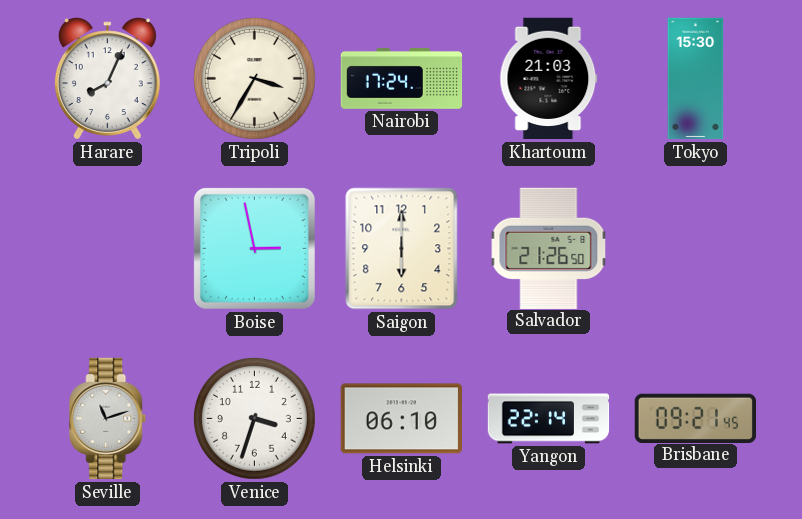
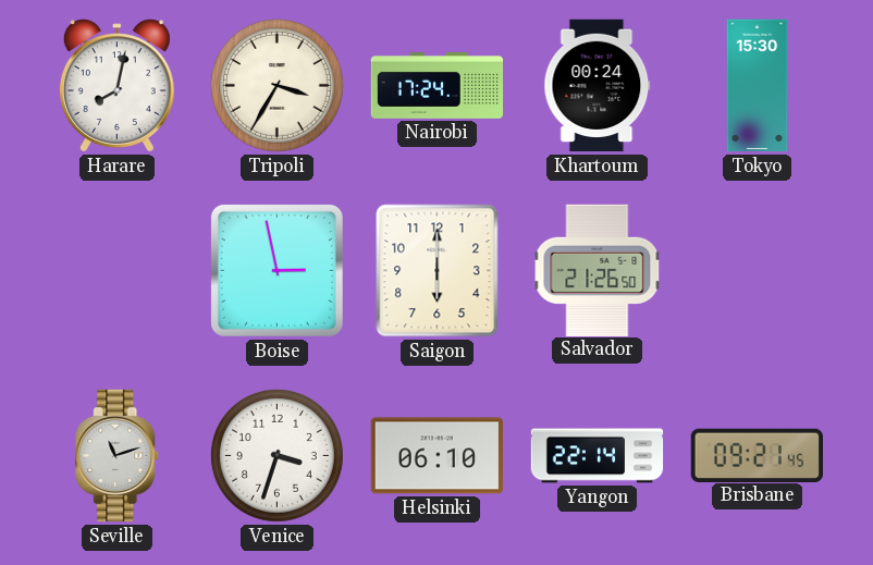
Harare: 8:04 -> 8:02
Khartoum: 21:03 -> 00:24
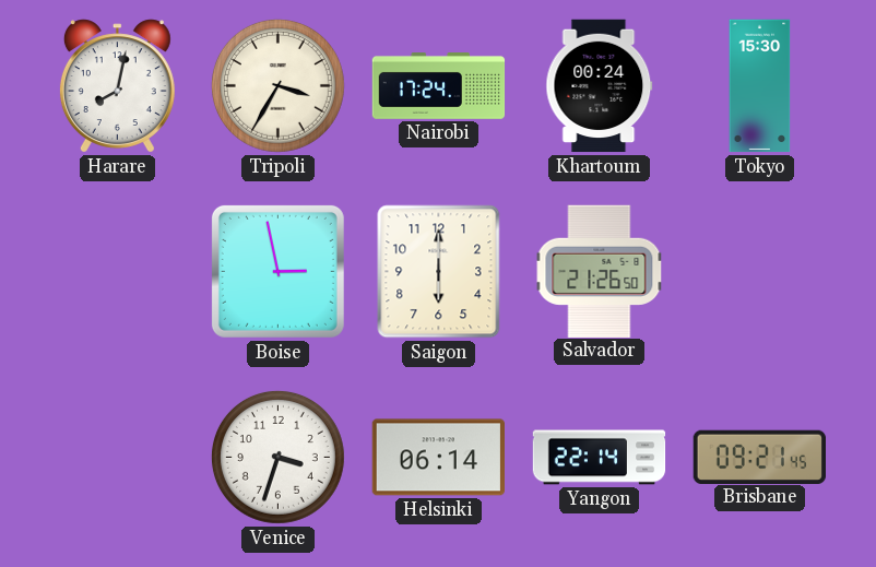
Seville: 11:12 -> none
Helsinki: 06:10 -> 06:14
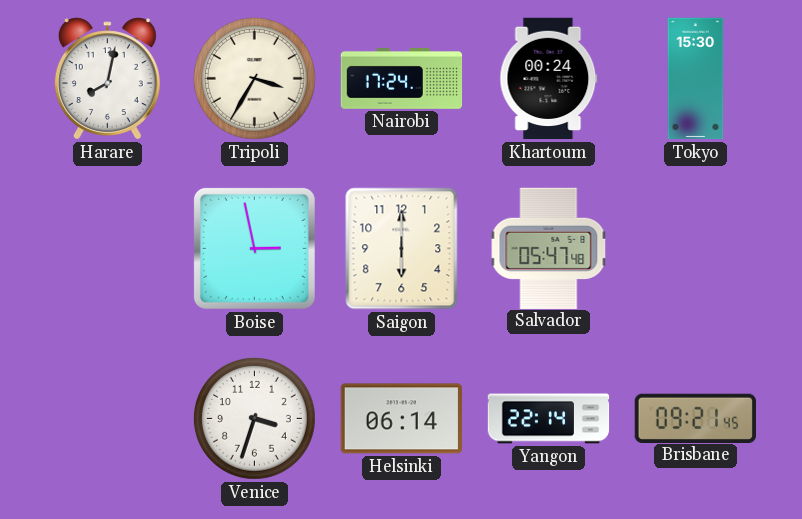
Salvador: 21:26 -> 05:47
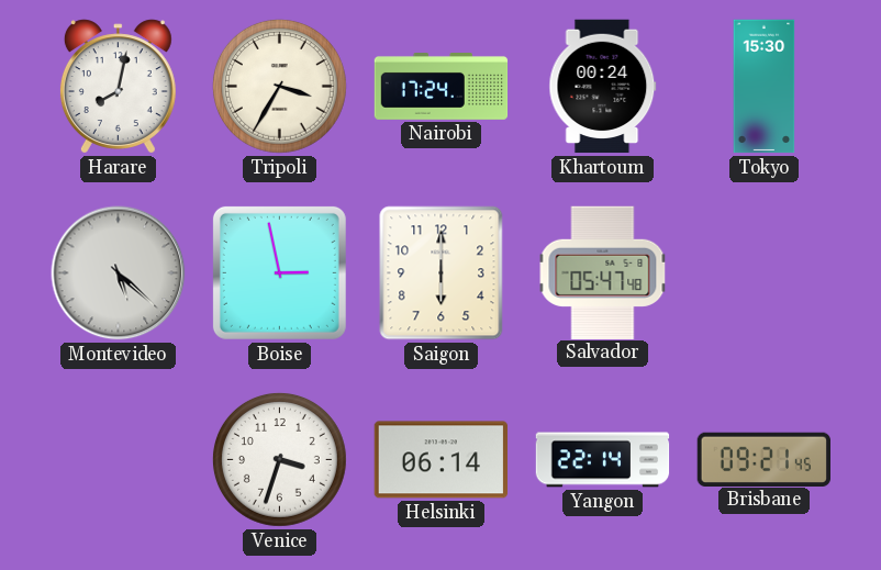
Montevideo: none -> 5:22
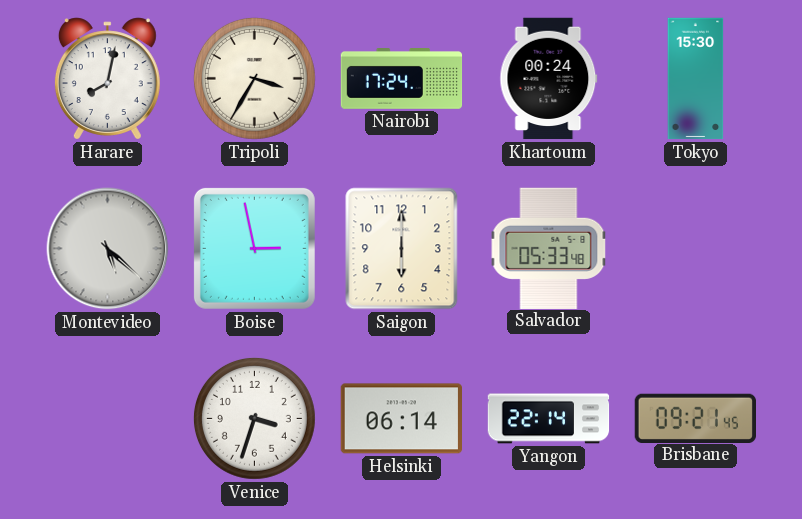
Salvador: 05:47 -> 05:33
